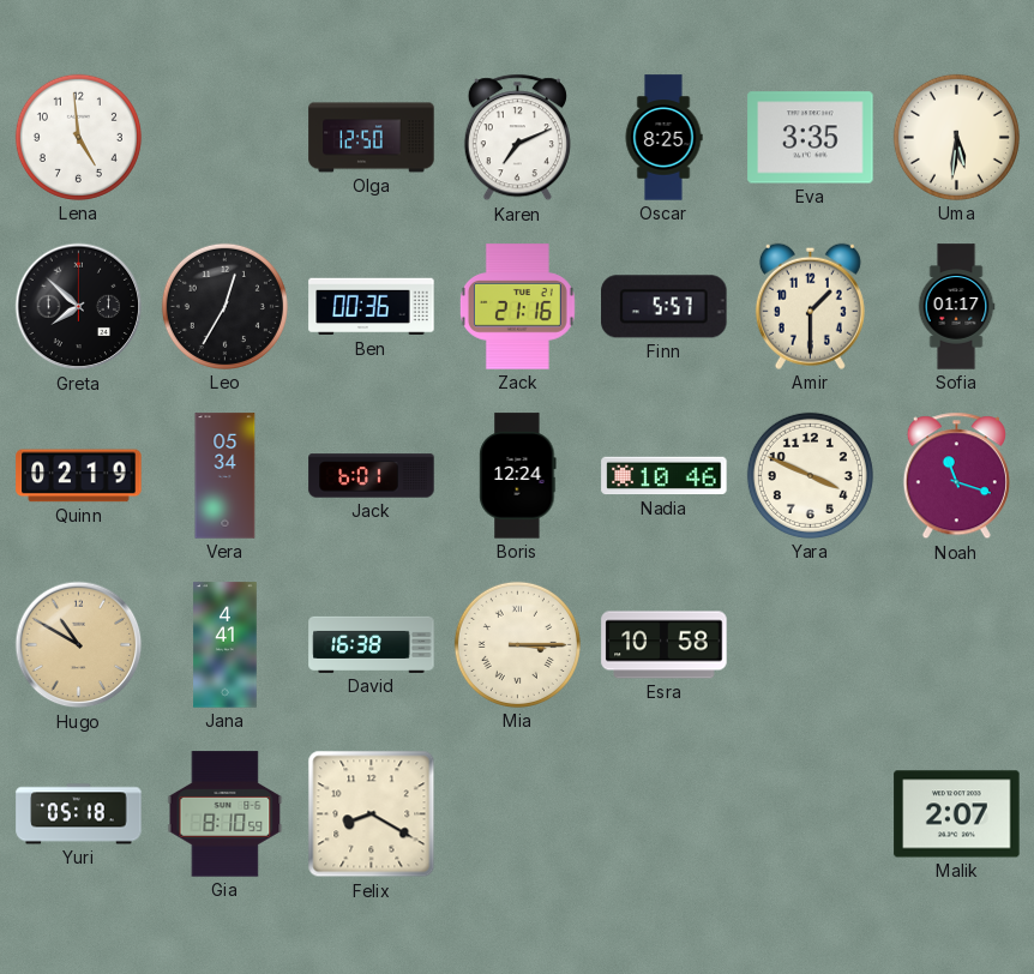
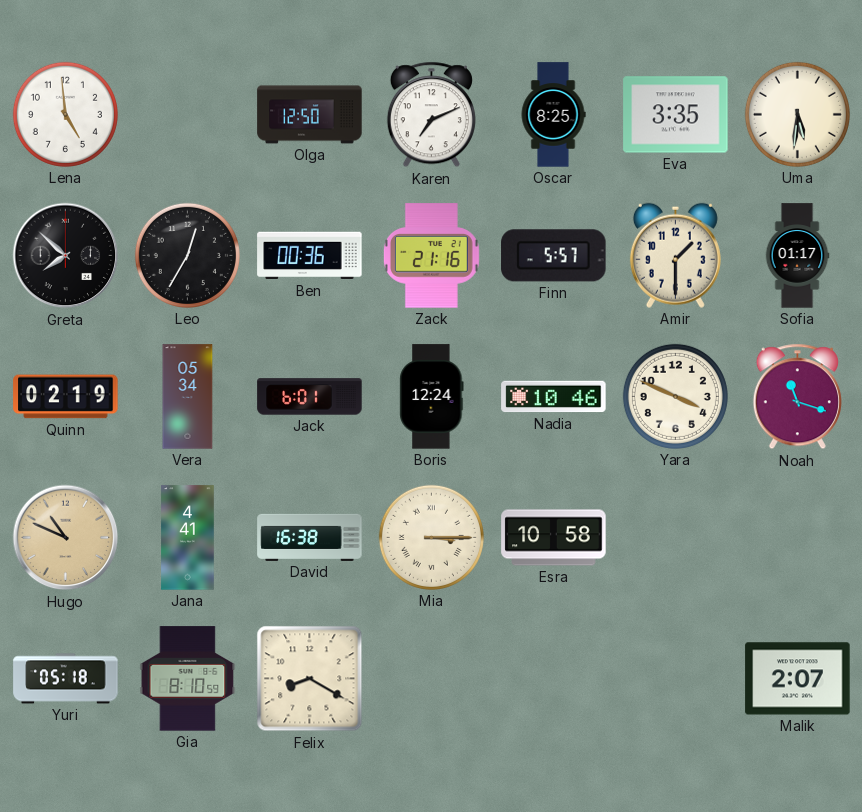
Hugo: 10:50 -> 10:49
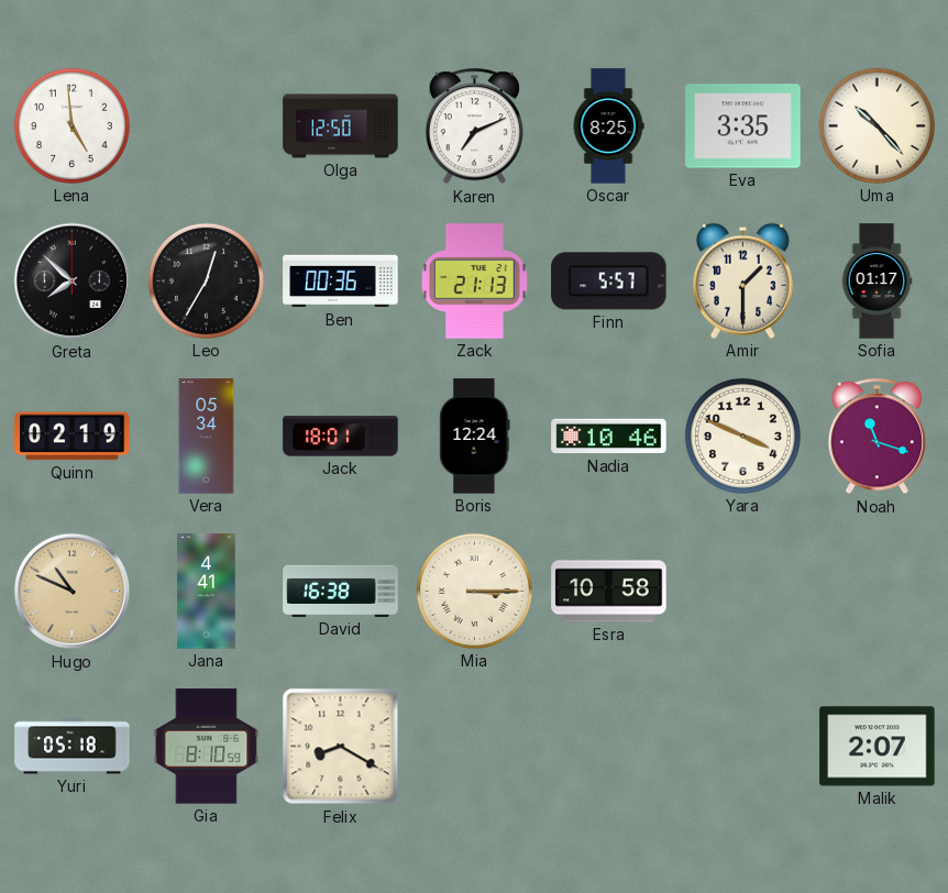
Uma: 5:31 -> 10:23
Zack: 21:16 -> 21:13
Jack: 6:01 -> 18:01
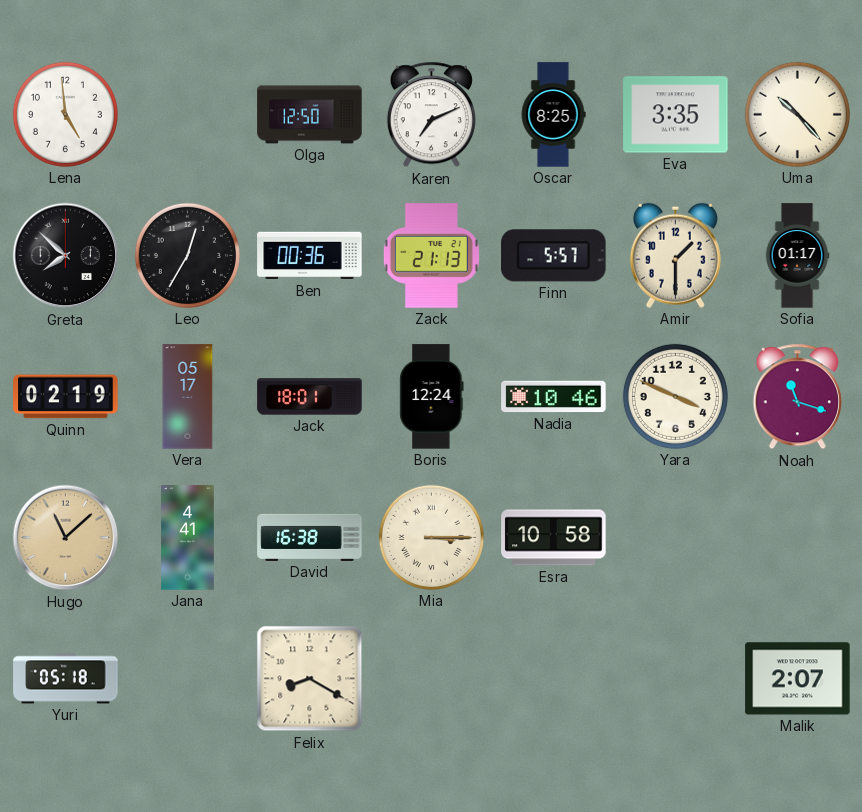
Vera: 05:34 -> 05:17
Hugo: 10:49 -> 11:08
Gia: 8:10 -> none
